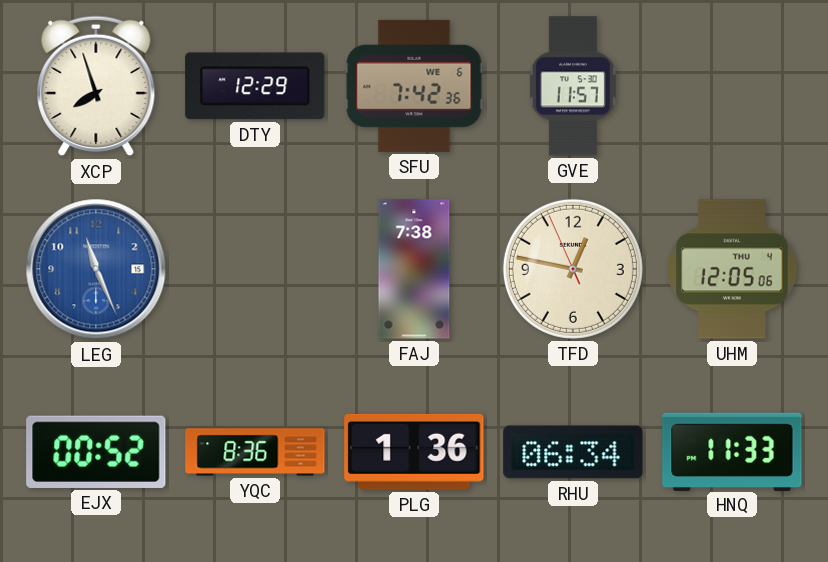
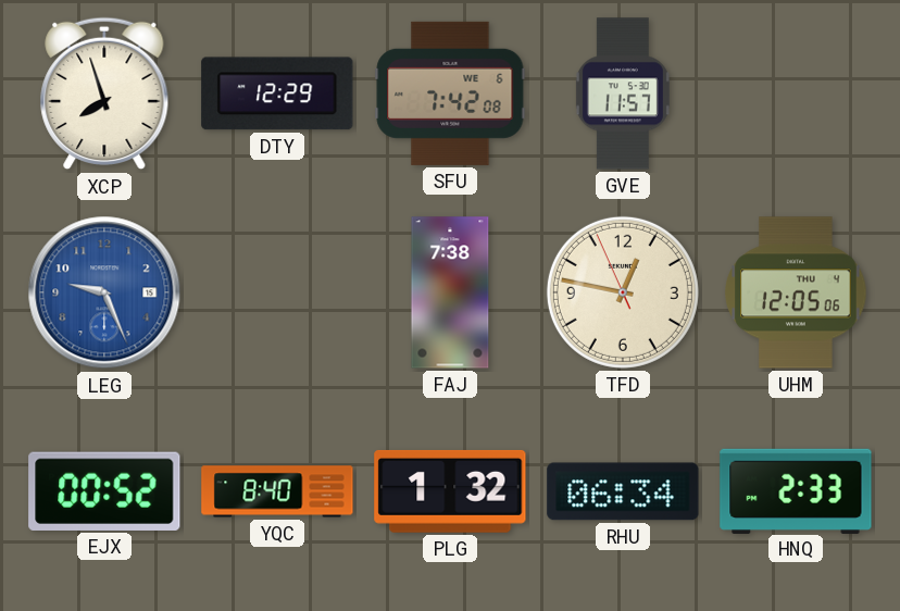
SFU: 7:42:36 -> 7:42:08
LEG: 11:26 -> 9:26
YQC: 8:36 -> 8:40
PLG: 1:36 -> 1:32
HNQ: 11:33 -> 2:33
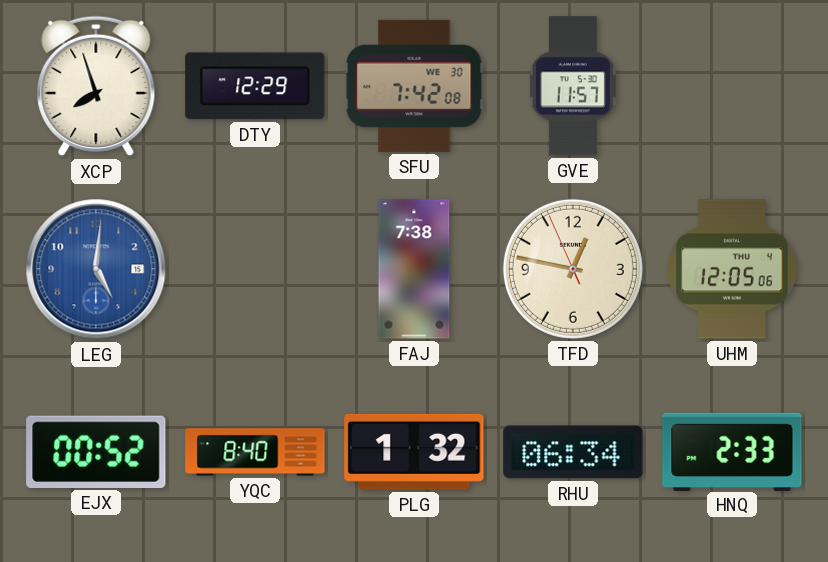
SFU date: WE 6 -> WE 30
LEG: 9:26 -> 5:01
